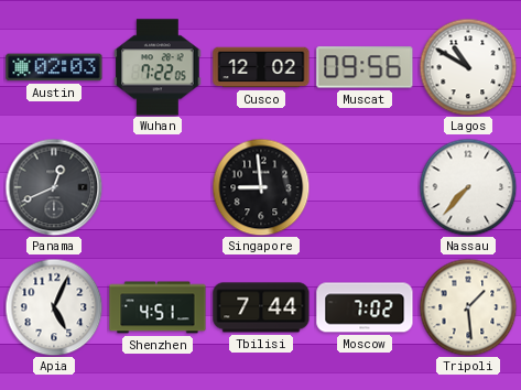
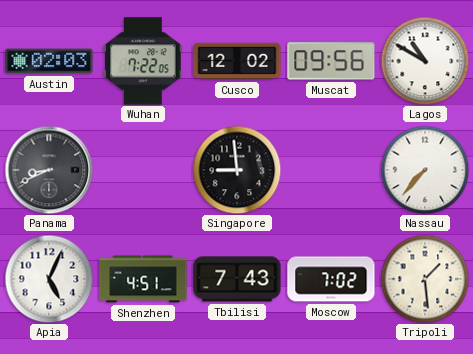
Panama: 12:41 -> 8:41
Tbilisi: 7:44 -> 7:43
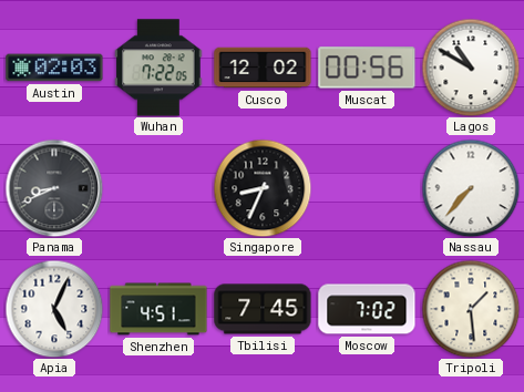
Muscat: 09:56 -> 00:56
Singapore: 8:59 -> 8:34
Tbilisi: 7:43 -> 7:45
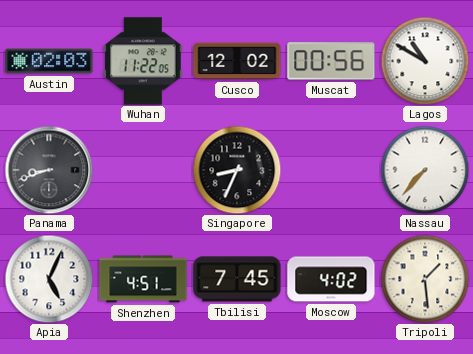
Wuhan: 7:22 -> 11:22
Panama: 8:41 -> 8:42
Moscow: 7:02 -> 4:02
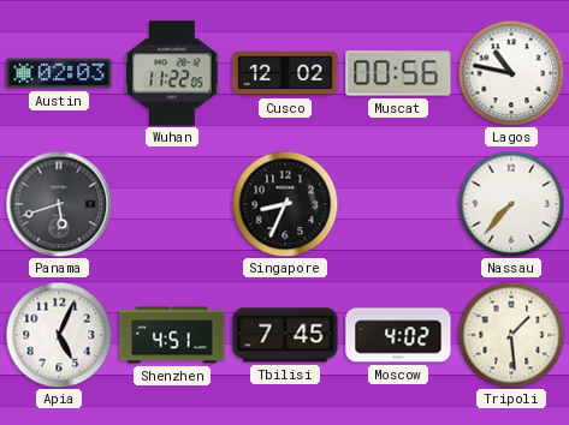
Lagos: 10:50 -> 10:47
Panama: 8:42 -> 5:42
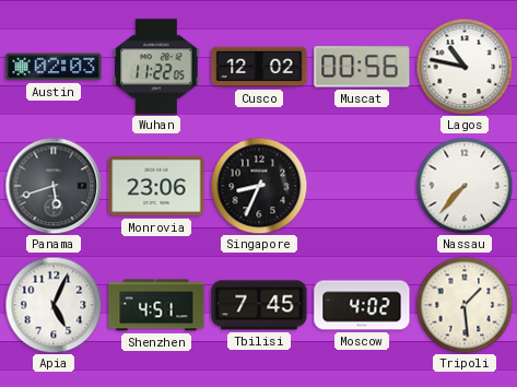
Monrovia: none -> 23:06
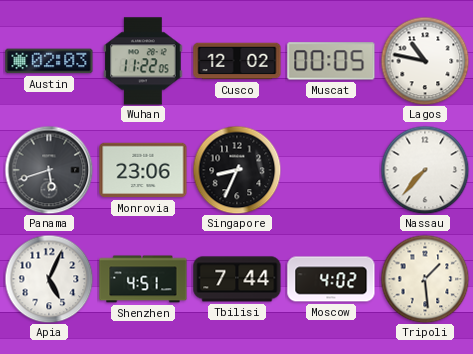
Muscat: 00:56 -> 00:05
Tbilisi: 7:45 -> 7:44
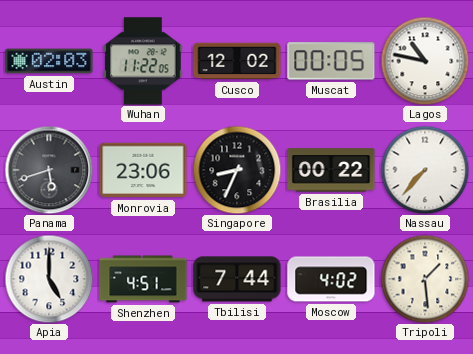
Brasilia: none -> 00:22
Apia: 5:04 -> 5:00
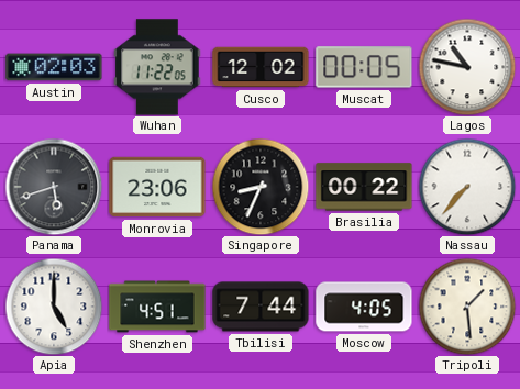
Moscow: 4:02 -> 4:05
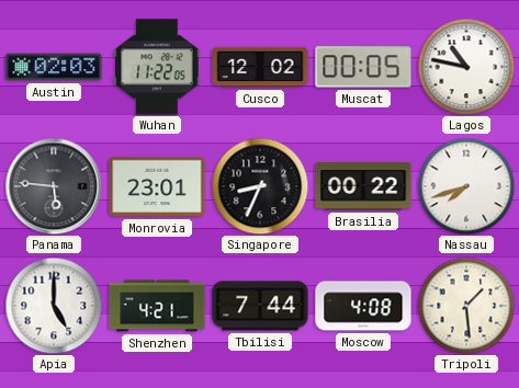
Panama: 5:42 -> 5:46
Monrovia: 23:06 -> 23:01
Nassau: 7:37 -> 7:42
Shenzhen: 4:51 -> 4:21
Moscow: 4:05 -> 4:08
